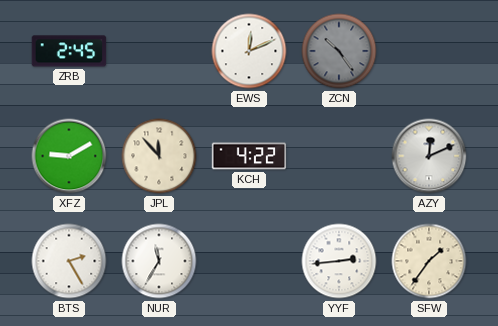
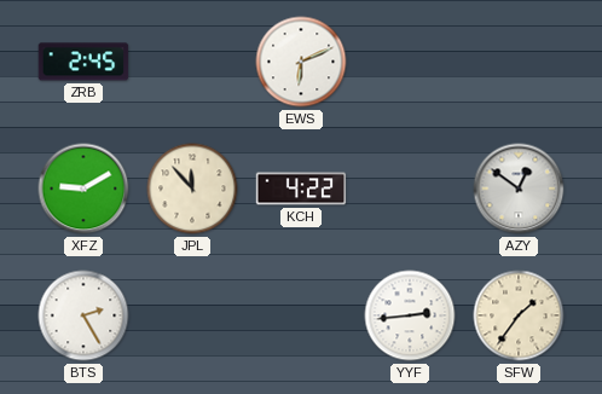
EWS: 12:11 -> 6:11
ZCN: 10:24 -> none
AZY: 12:11 -> 12:51
NUR: 11:35 -> none
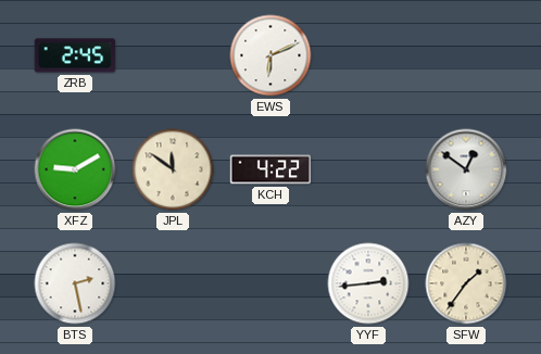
JPL: 11:53 -> 11:51
BTS: 2:25 -> 2:28
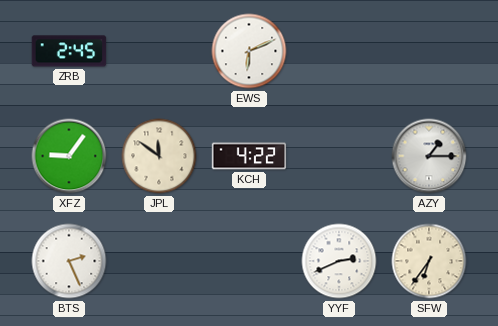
XFZ: 9:10 -> 9:06
AZY: 12:51 -> 1:15
BTS: 2:28 -> 2:26
YYF: 2:44 -> 2:41
SFW: 1:36 -> 6:36
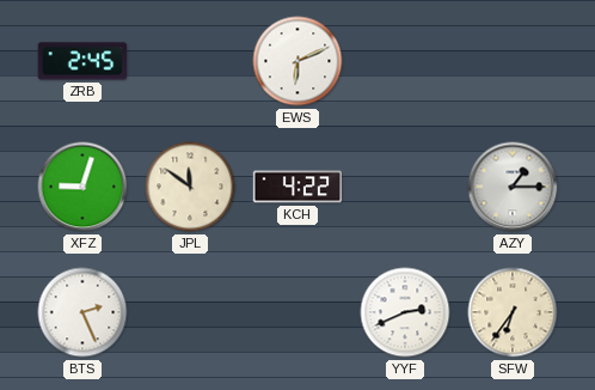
XFZ: 9:06 -> 9:03
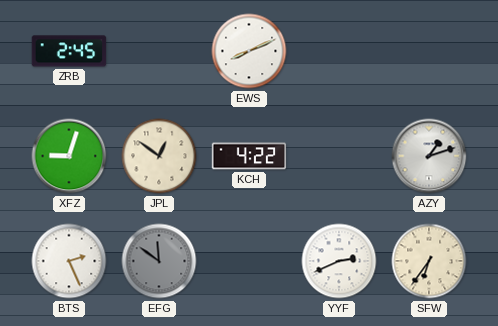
EWS: 6:11 -> 8:11
JPL: 11:51 -> 12:51
AZY: 1:15 -> 1:12
EFG: none -> 11:51
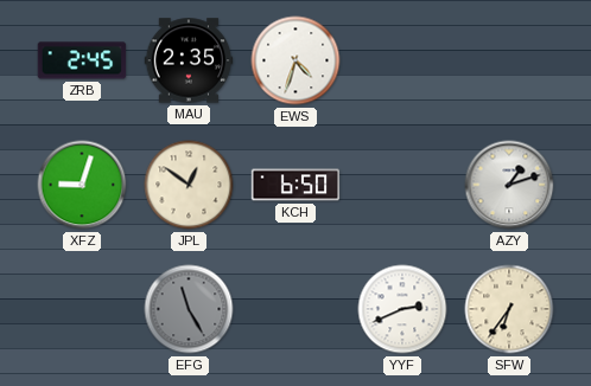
MAU: none -> 2:35
EWS: 8:11 -> 4:33
KCH: 4:22 -> 6:50
BTS: 2:26 -> none
EFG: 11:51 -> 11:25
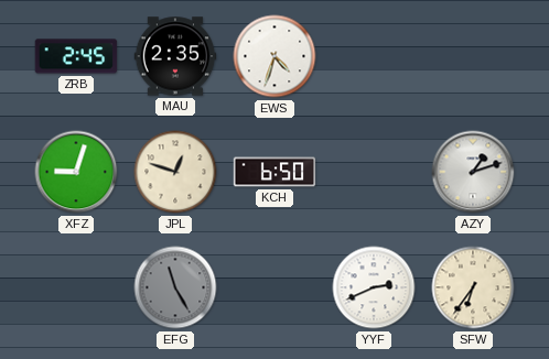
JPL: 12:51 -> 12:48
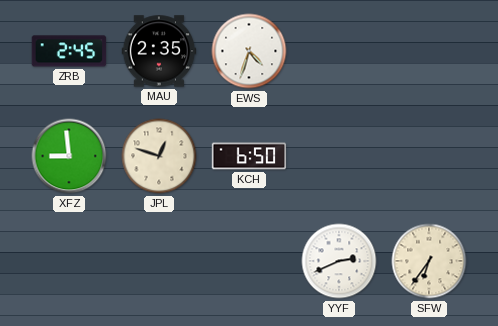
XFZ: 9:03 -> 8:59
AZY: 1:12 -> none
EFG: 11:25 -> none
